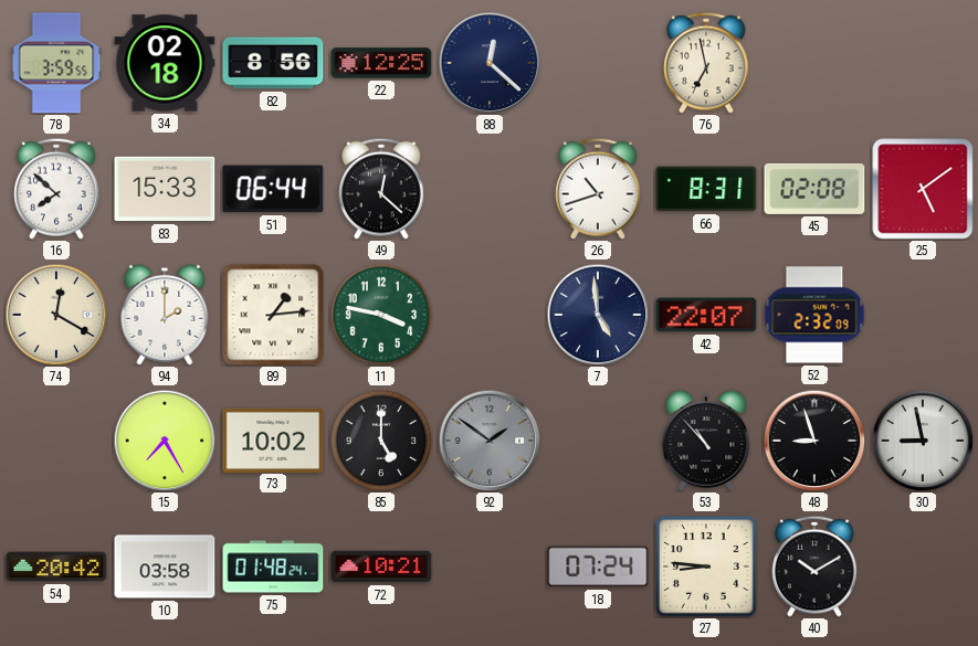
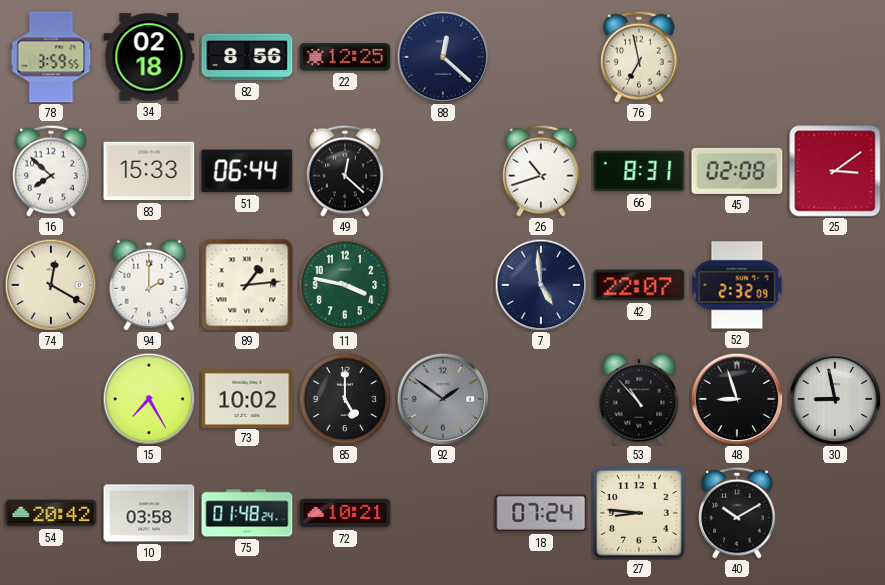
25: 5:09 -> 3:09
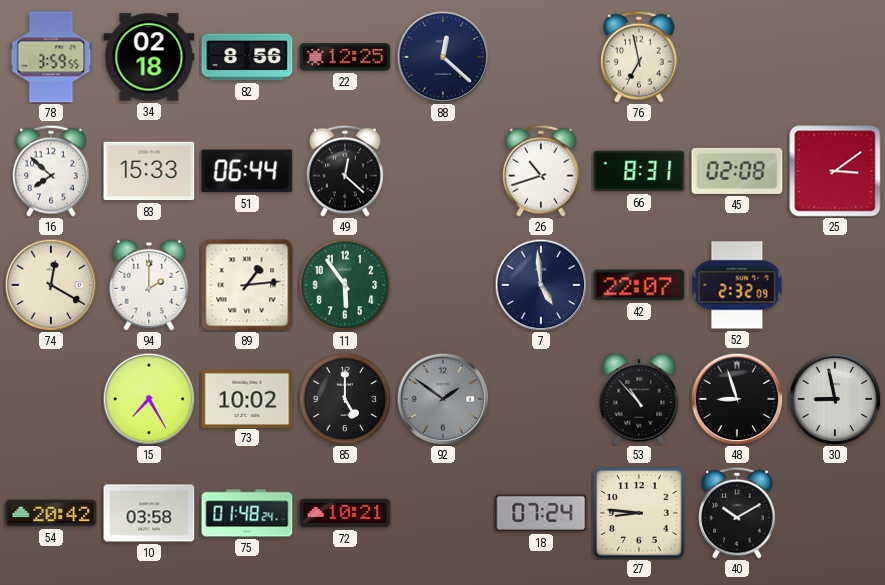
11: 3:47 -> 5:54
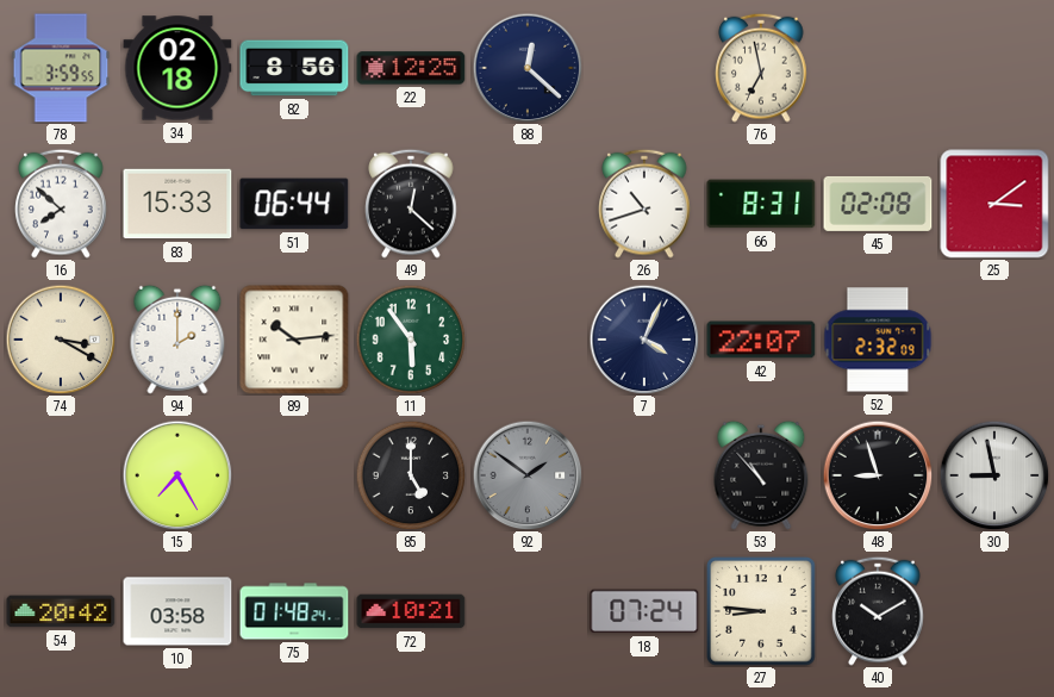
74: 12:20 -> 3:20
89: 1:14 -> 10:14
7: 4:59 -> 4:04
73: 10:02 -> none
